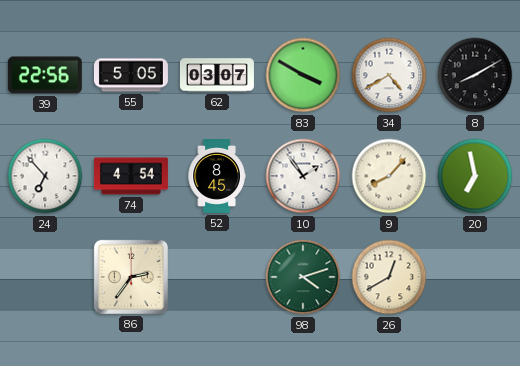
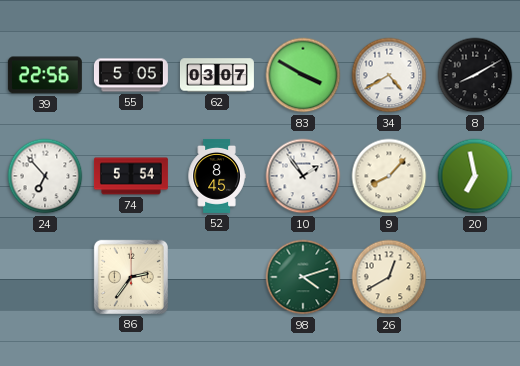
74: 4:54 -> 5:54
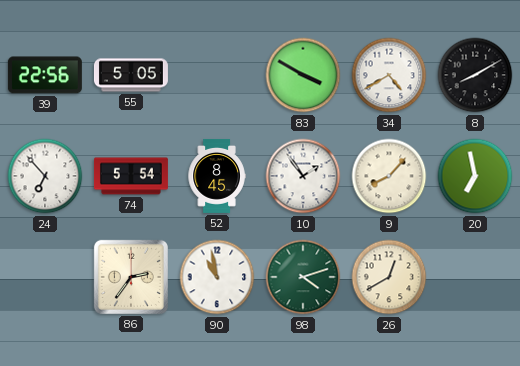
62: 03:07 -> none
90: none -> 10:58
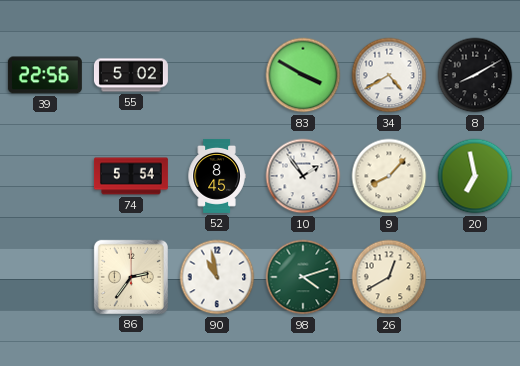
55: 5:05 -> 5:02
24: 6:53 -> none
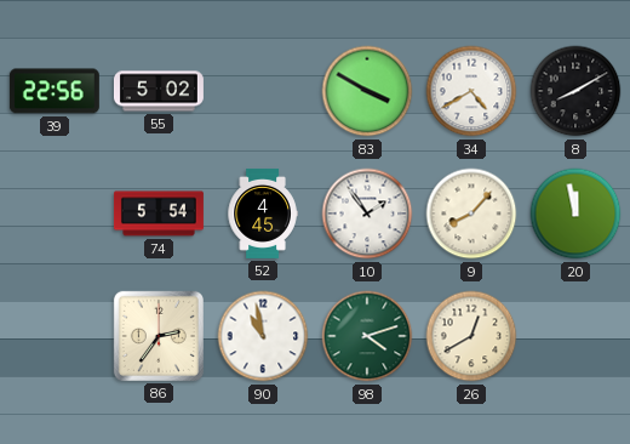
52: 8:45 -> 4:45
20: 6:58 -> 11:58
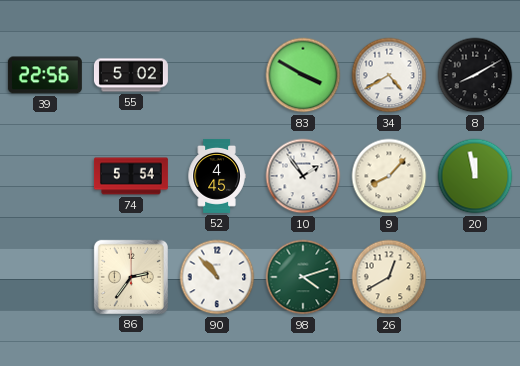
90: 10:58 -> 10:53
